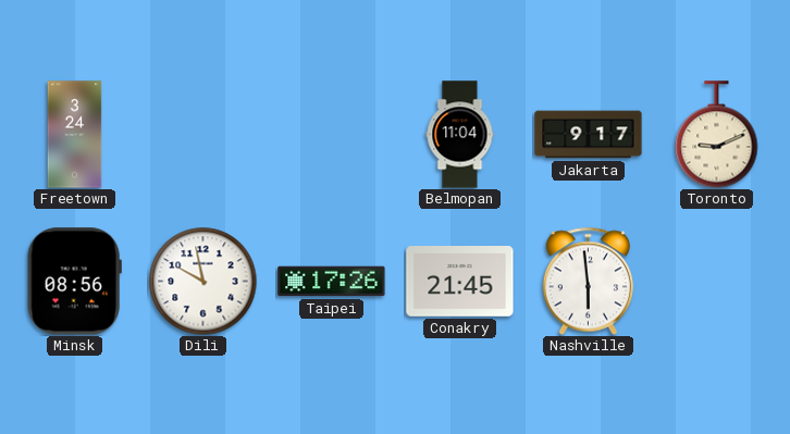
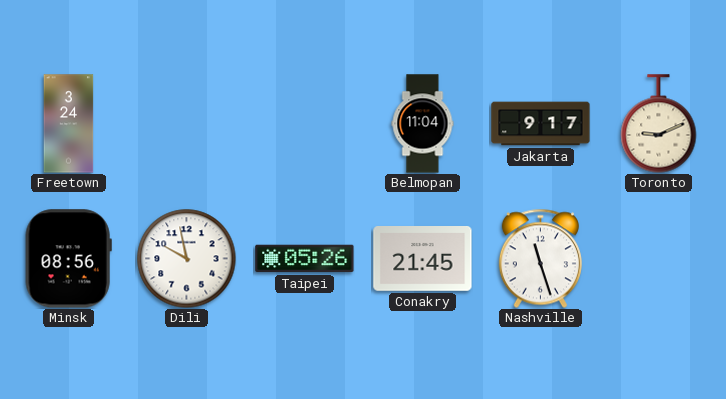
Taipei: 17:26 -> 05:26
Nashville: 5:59 -> 11:27
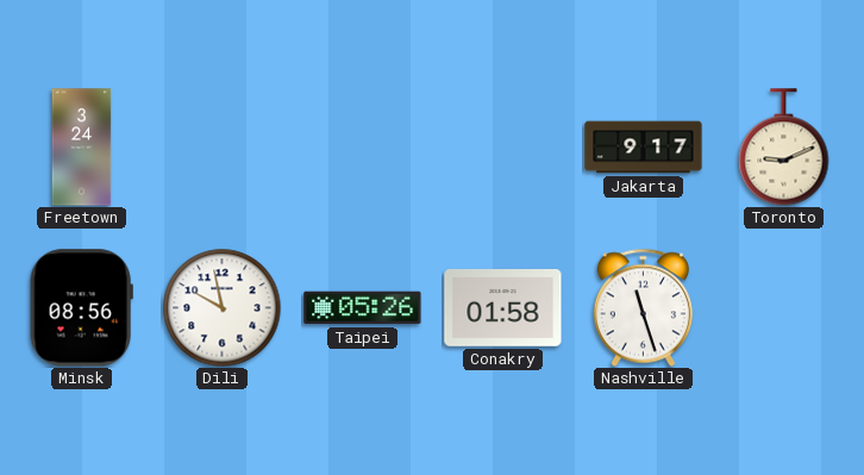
Belmopan: 11:04 -> none
Conakry: 21:45 -> 01:58
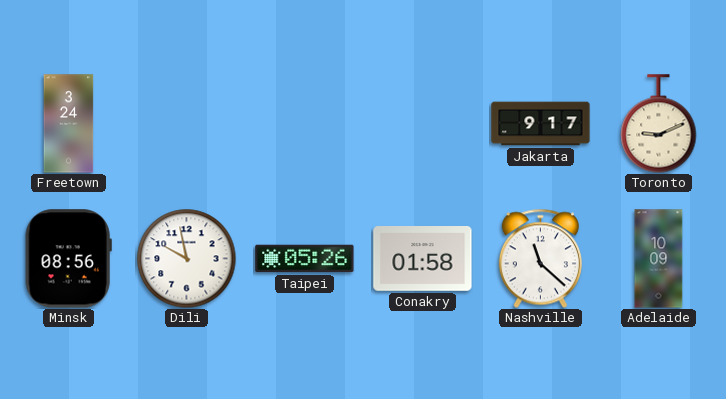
Nashville: 11:27 -> 11:22
Adelaide: none -> 10:09
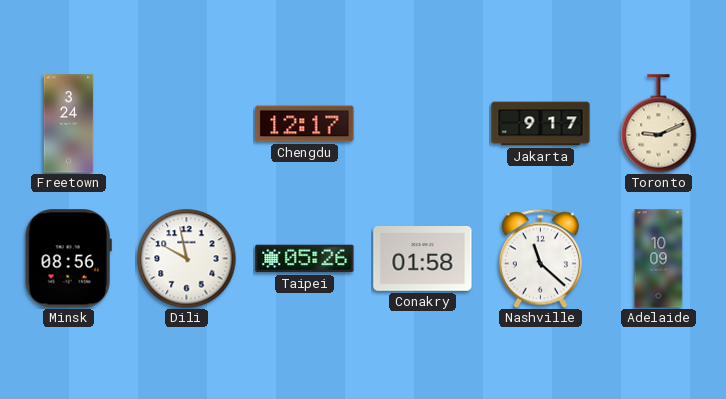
Chengdu: none -> 12:17
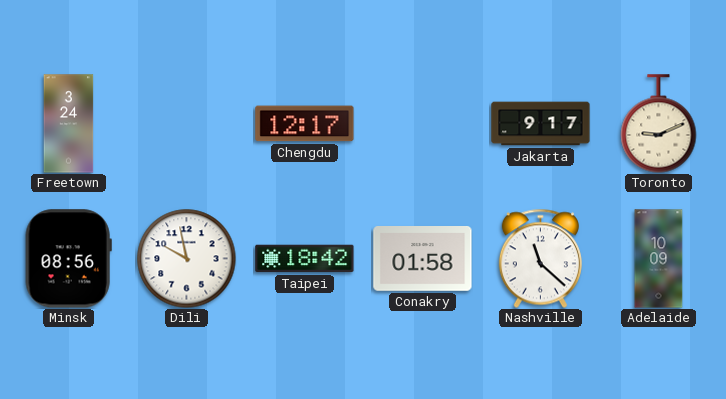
Taipei: 05:26 -> 18:42
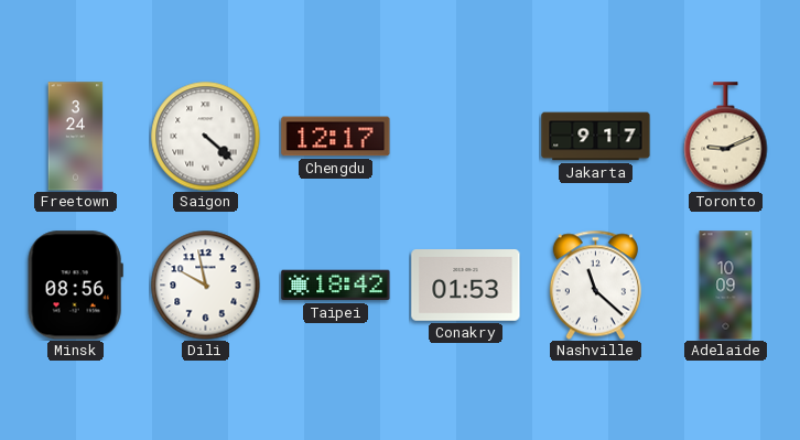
Saigon: none -> 4:22
Conakry: 01:58 -> 01:53
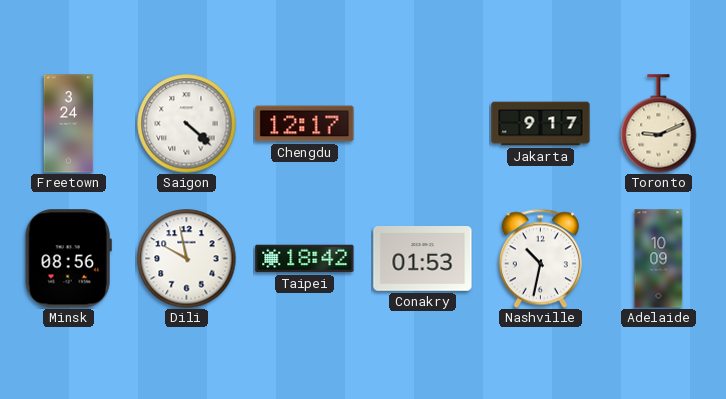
Nashville: 11:22 -> 10:32
